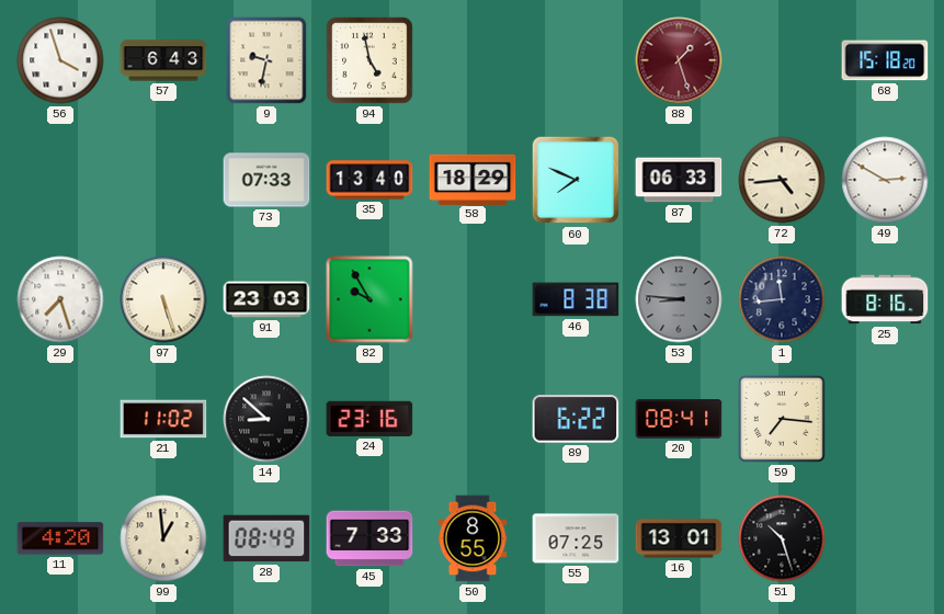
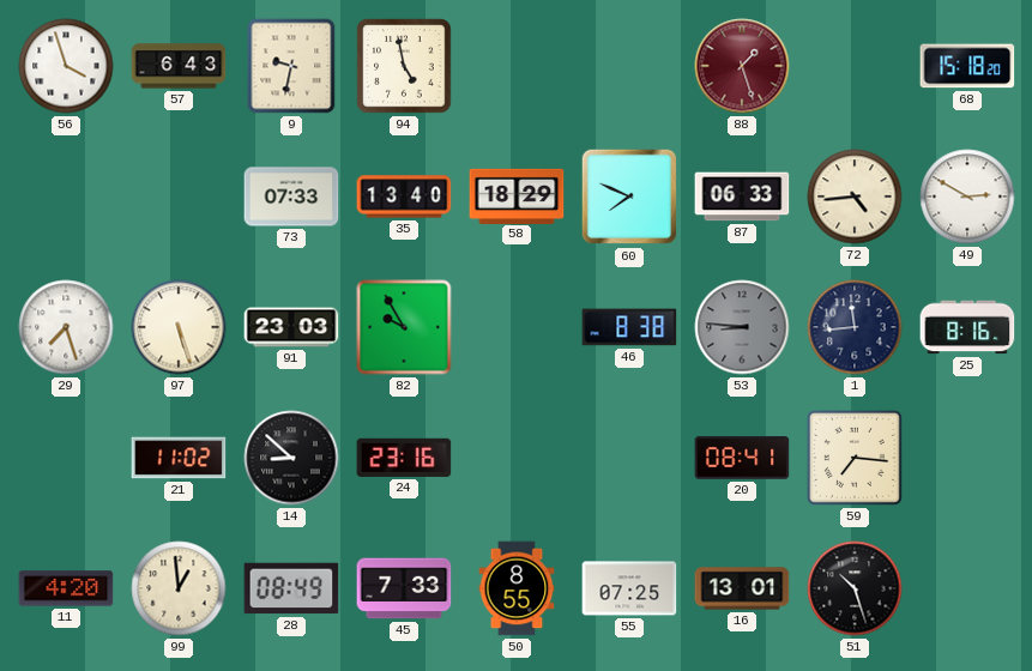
89: 6:22 -> none
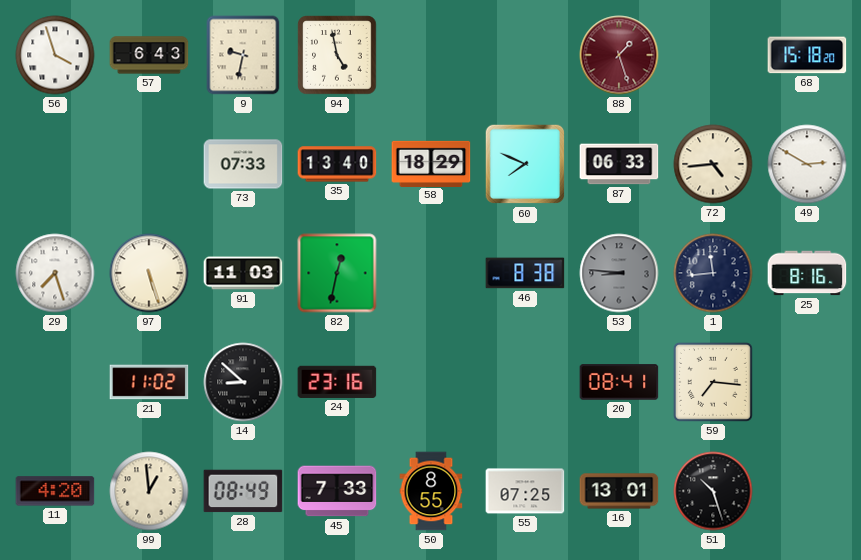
91: 23:03 -> 11:03
82: 9:55 -> 12:32
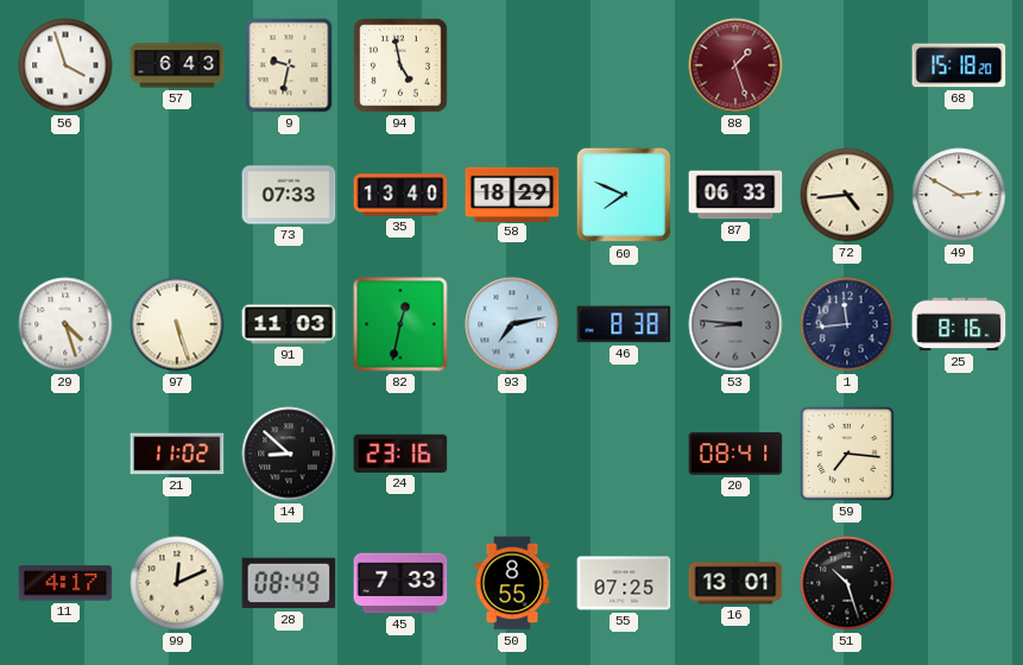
29: 7:27 -> 4:27
93: none -> 7:13
11: 4:20 -> 4:17
99: 12:59 -> 12:11
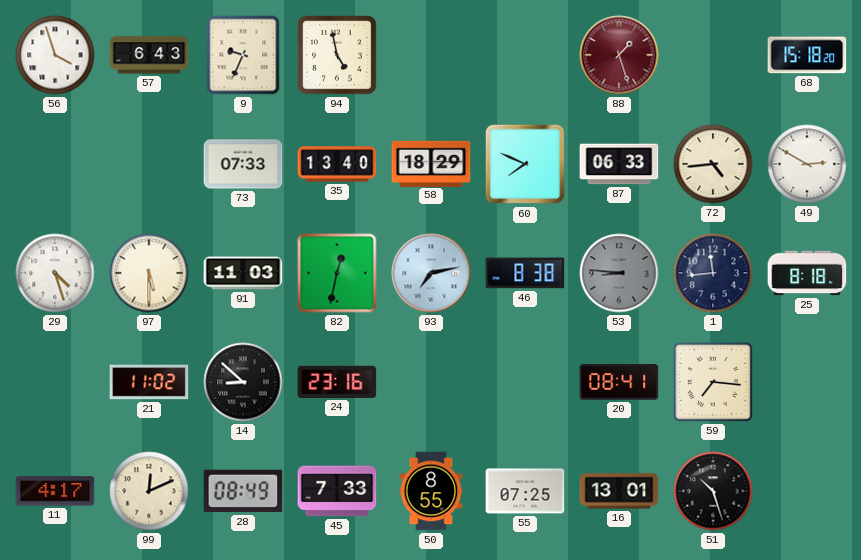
9: 9:32 -> 9:34
97: 5:27 -> 5:30
25: 8:16 -> 8:18
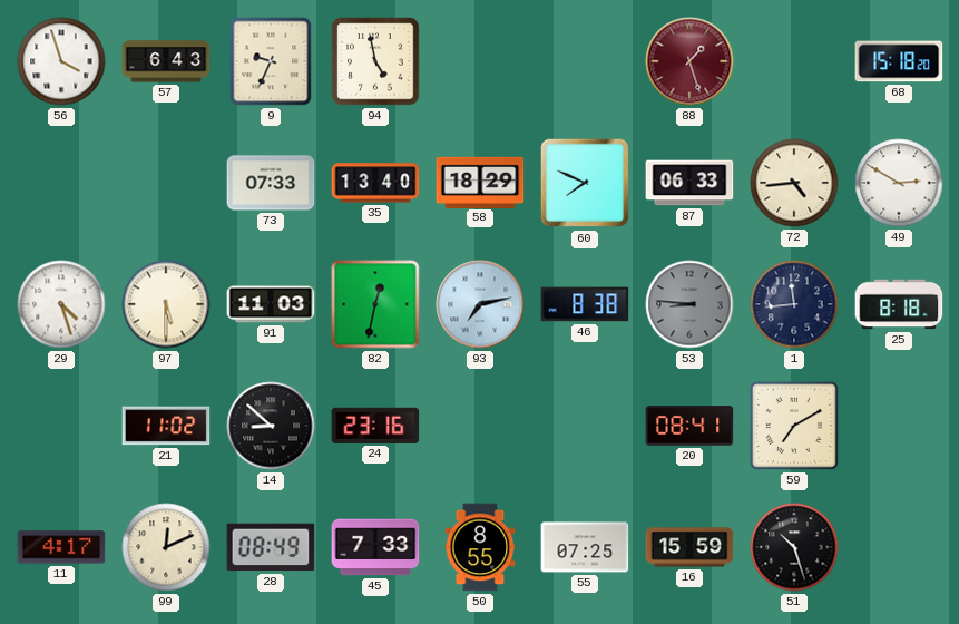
59: 7:16 -> 7:10
16: 13:01 -> 15:59
